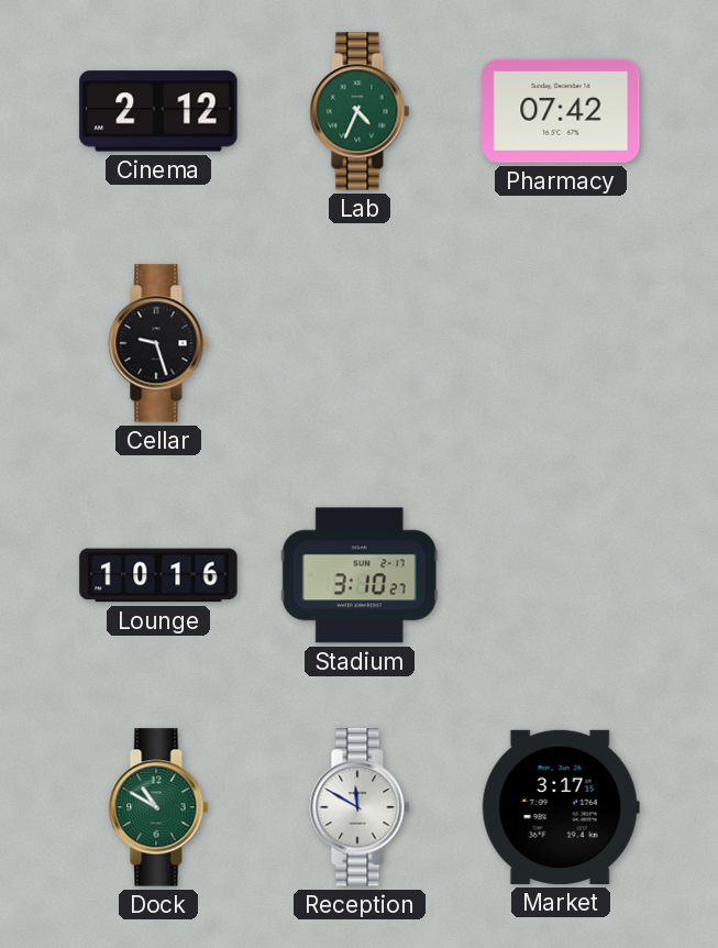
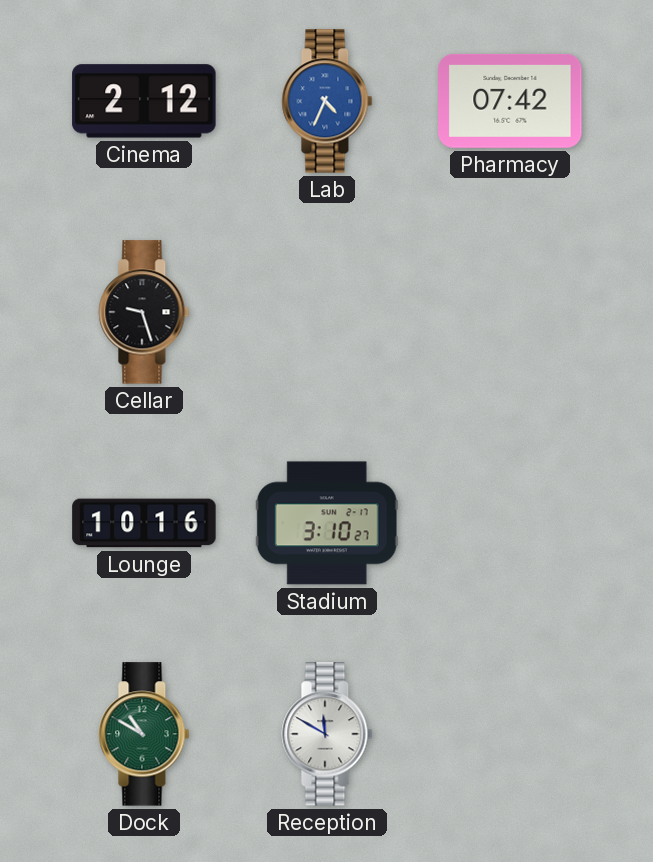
Lab dial: green -> blue
Market: 3:17 -> none
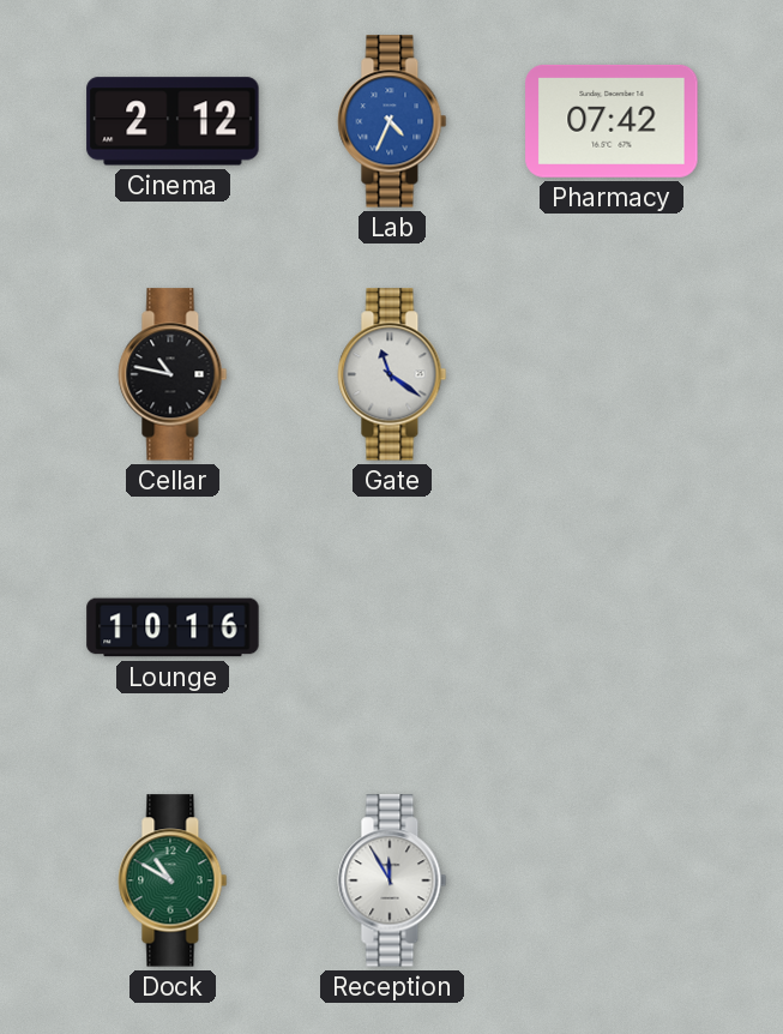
Cellar: 9:27 -> 10:47
Gate: none -> 11:21
Stadium: 3:10 -> none
Reception: 11:50 -> 11:55
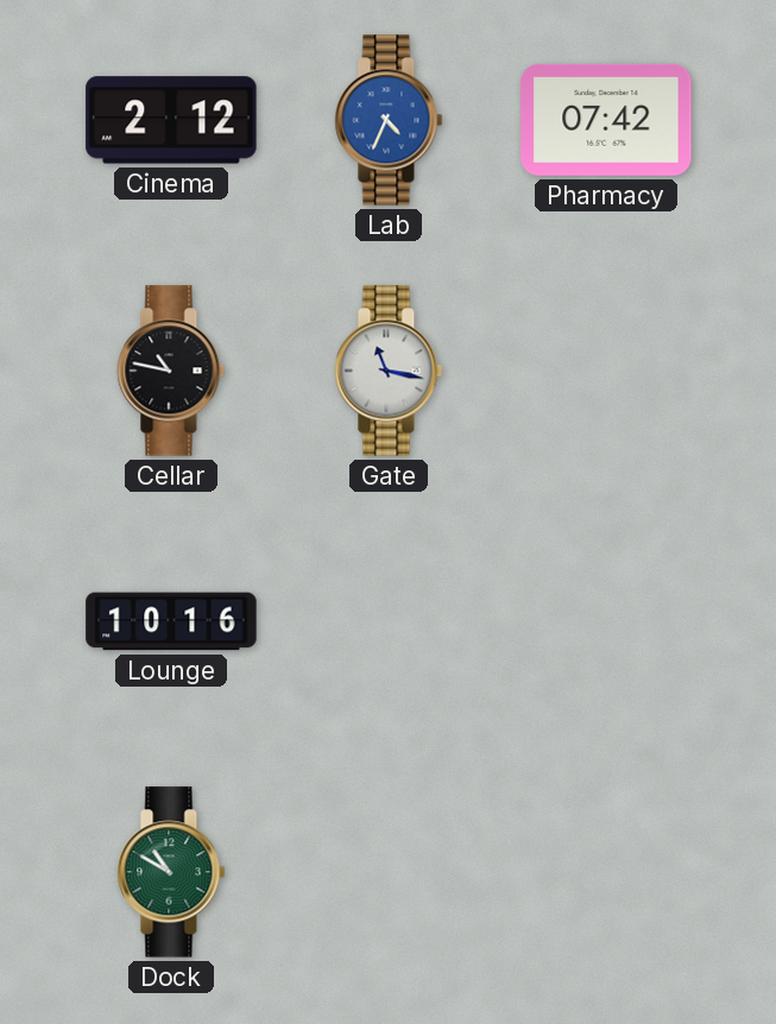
Gate: 11:21 -> 11:17
Reception: 11:55 -> none
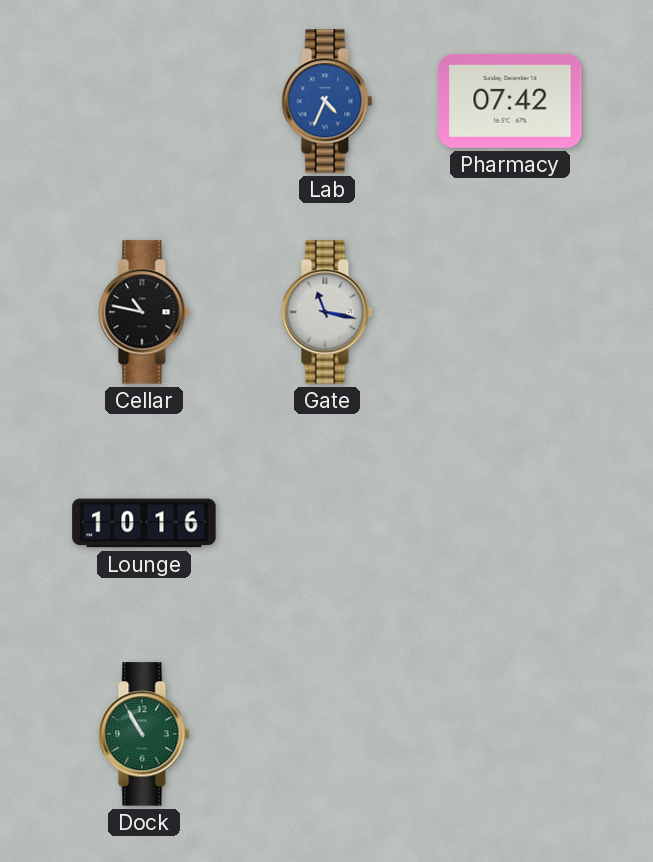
Cinema: 2:12 -> none
Dock: 10:50 -> 10:55
